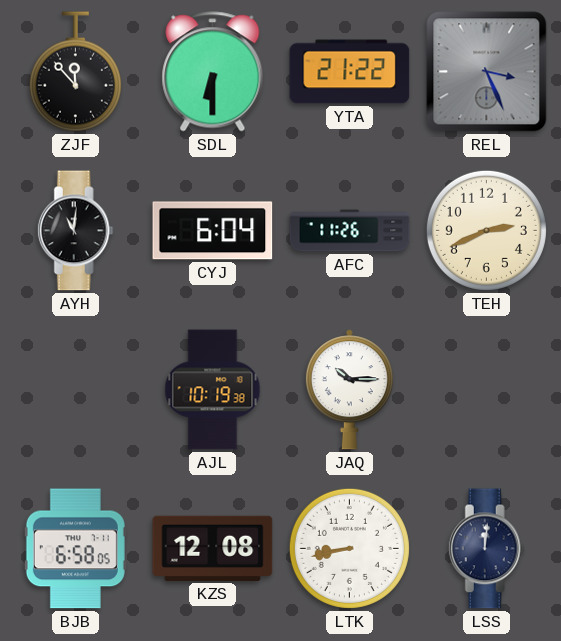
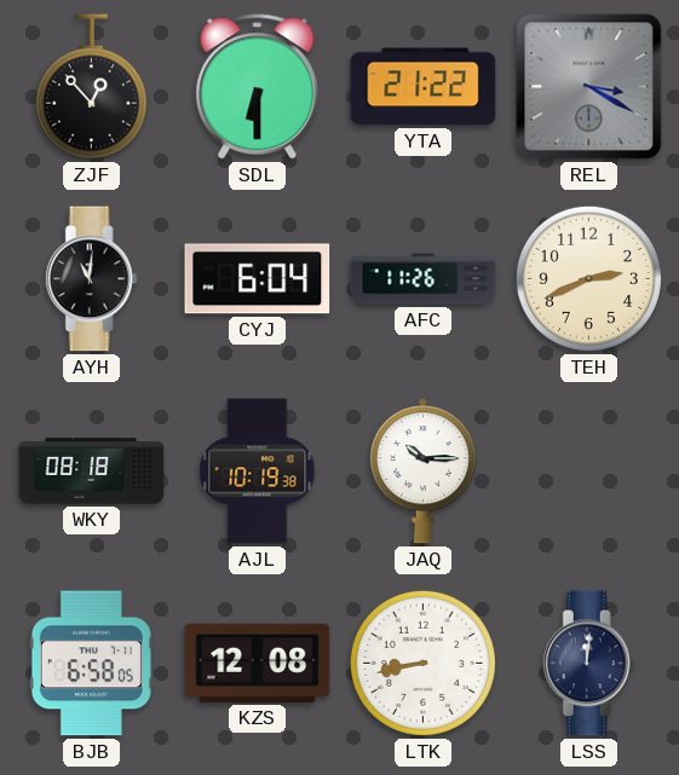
ZJF: 11:53 -> 12:53
REL: 3:26 -> 3:20
WKY: none -> 08:18
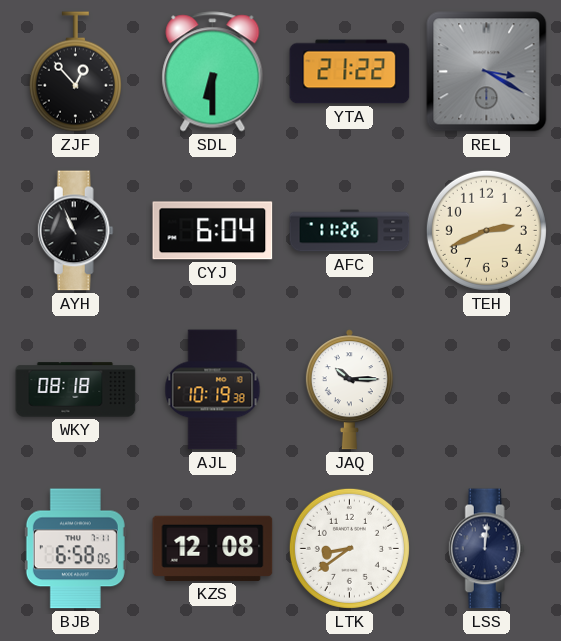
AYH: 11:01 -> 10:56
LTK: 8:43 -> 8:39
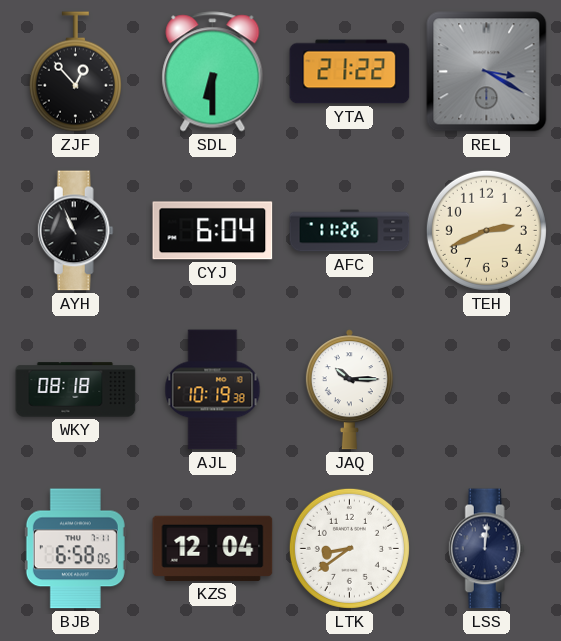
KZS: 12:08 -> 12:04
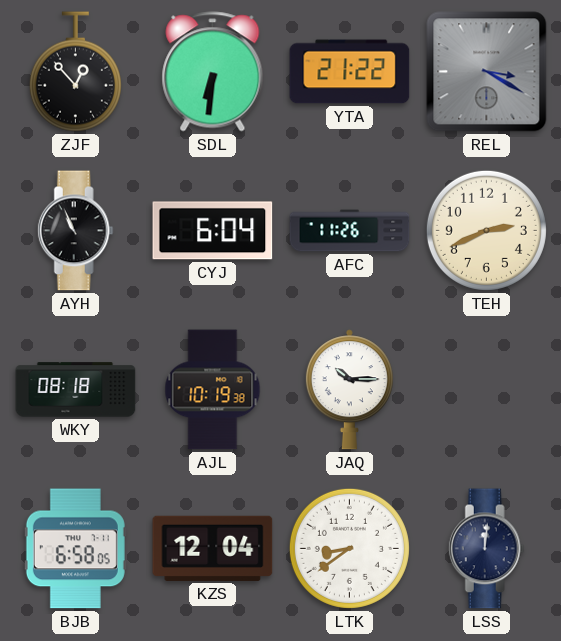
SDL: 6:30 -> 6:31
